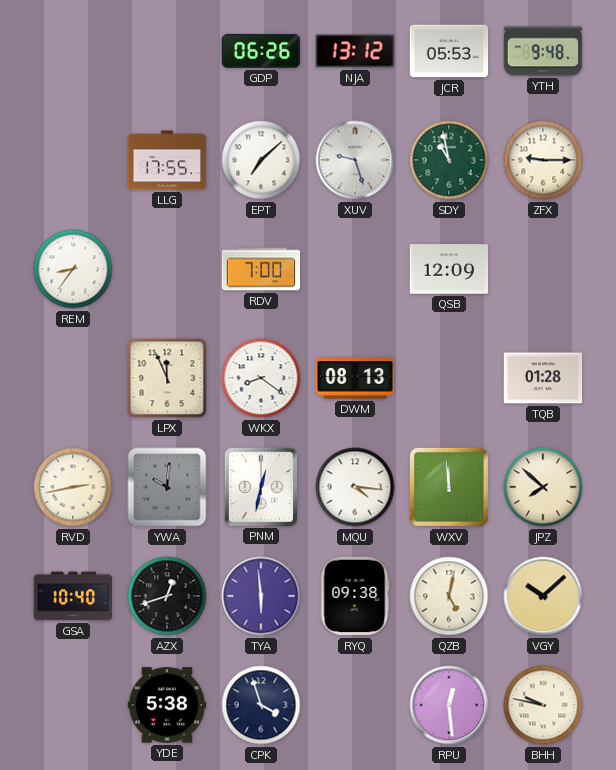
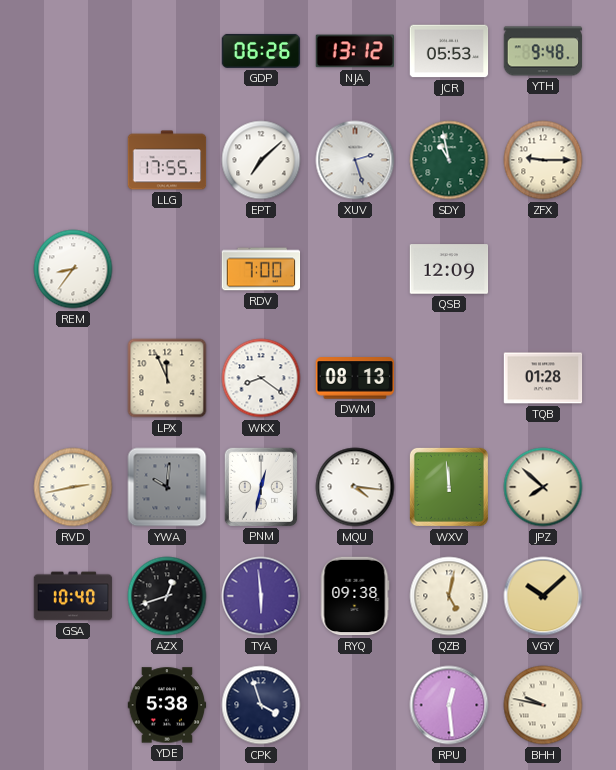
XUV: 9:27 -> 2:27
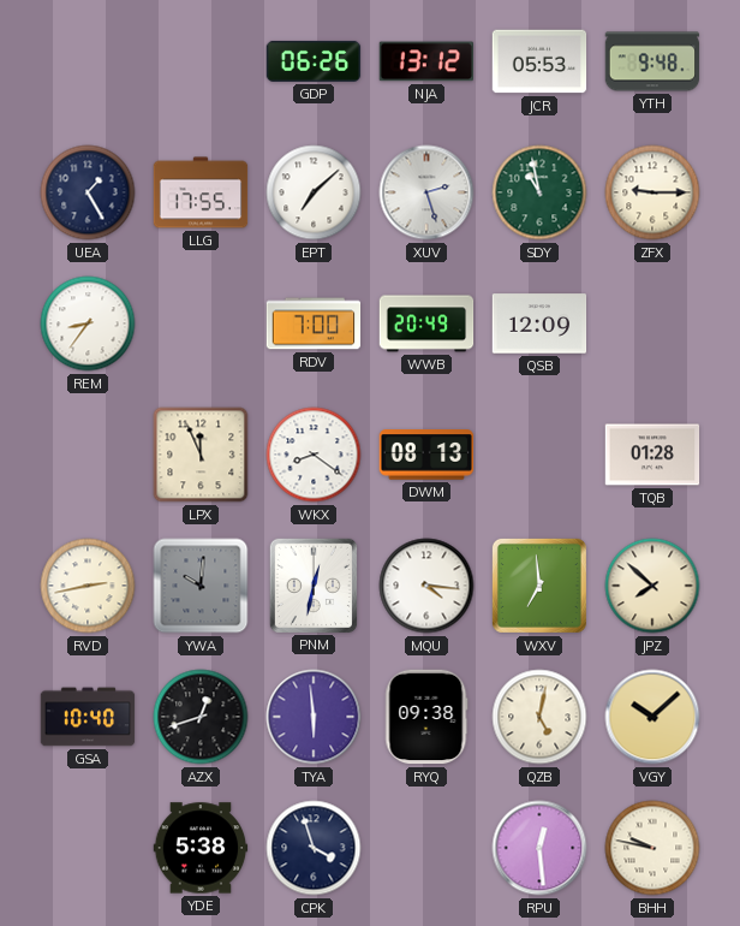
UEA: none -> 1:25
WWB: none -> 20:49
WXV: 11:59 -> 6:59
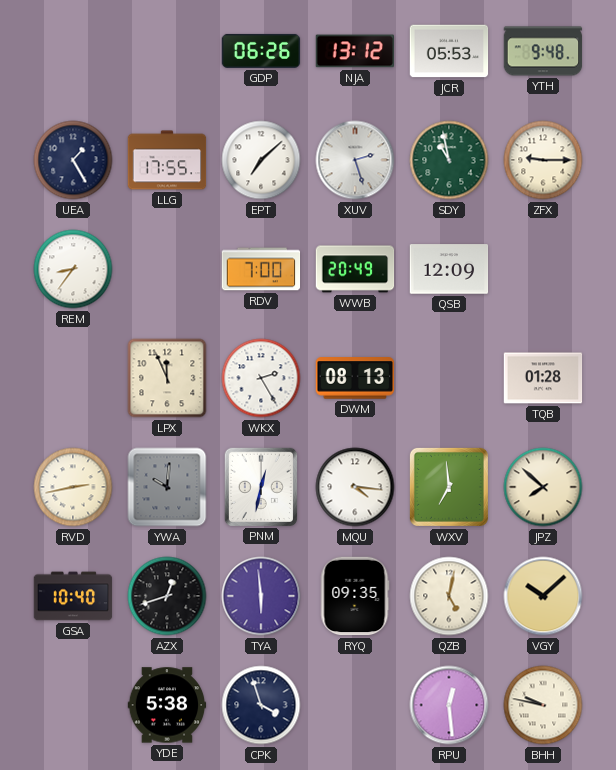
WKX: 8:21 -> 2:25
RYQ: 09:38 -> 09:35
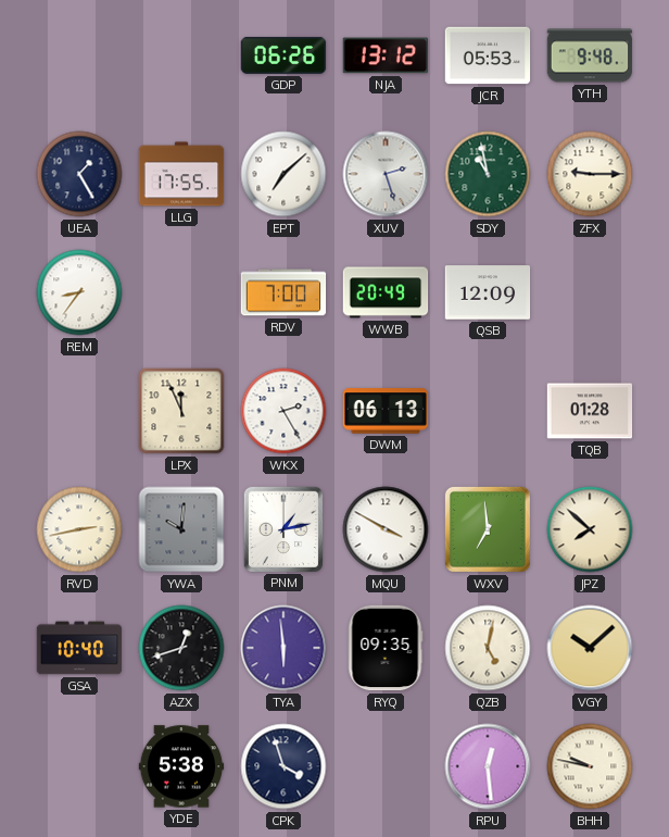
DWM: 08:13 -> 06:13
PNM: 12:32 -> 1:13
MQU: 4:16 -> 3:50
